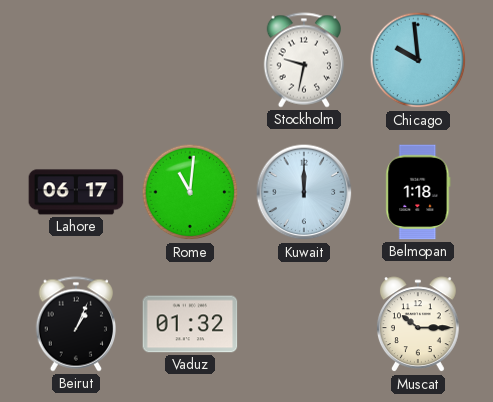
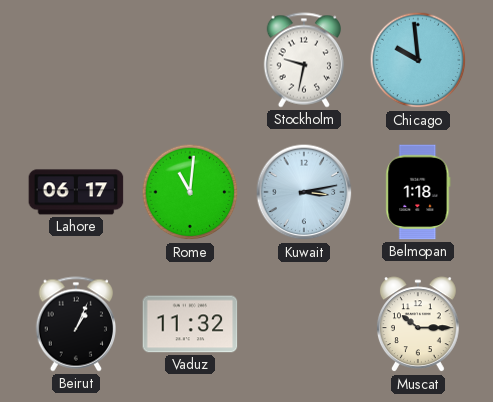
Kuwait: 12:00 -> 3:13
Vaduz: 01:32 -> 11:32
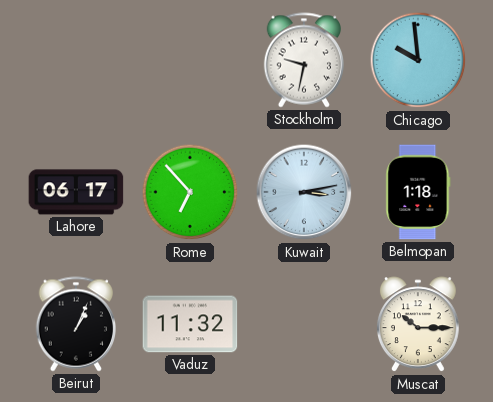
Rome: 11:01 -> 6:53
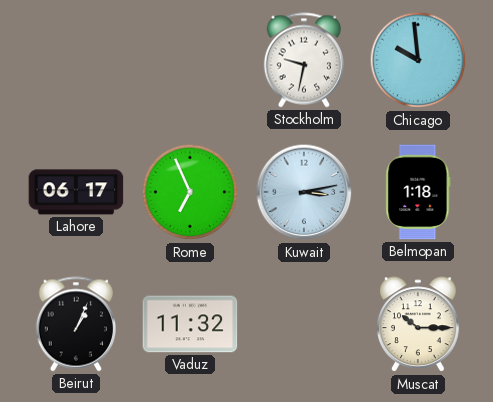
Rome: 6:53 -> 6:56
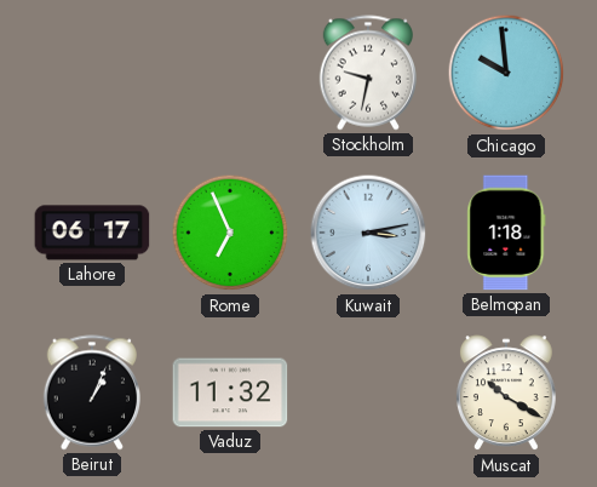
Muscat: 10:15 -> 10:20
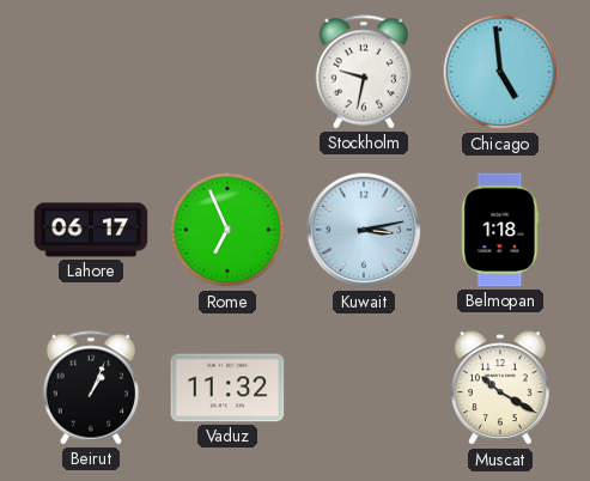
Chicago: 9:59 -> 4:59
